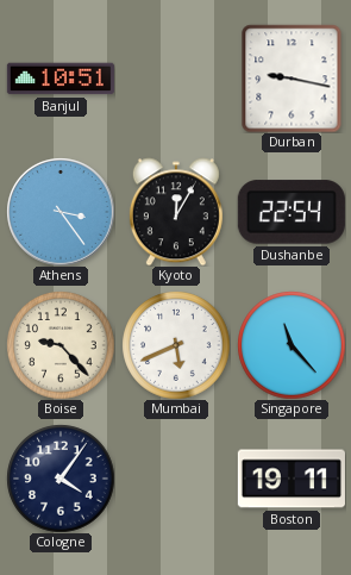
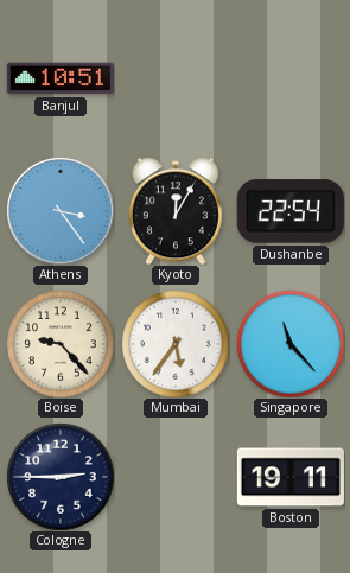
Durban: 9:17 -> none
Mumbai: 5:41 -> 5:36
Cologne: 4:06 -> 2:45
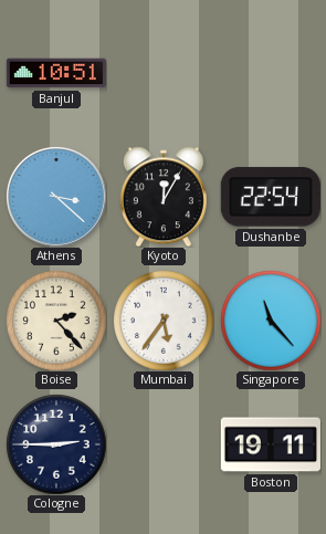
Athens: 3:24 -> 3:22
Boise: 9:23 -> 2:23
